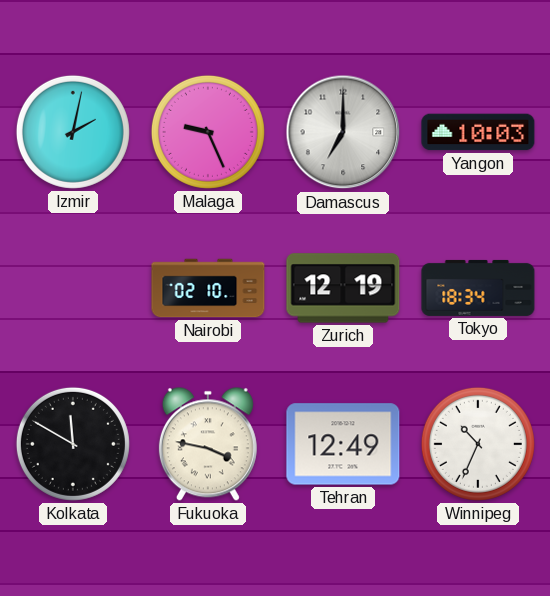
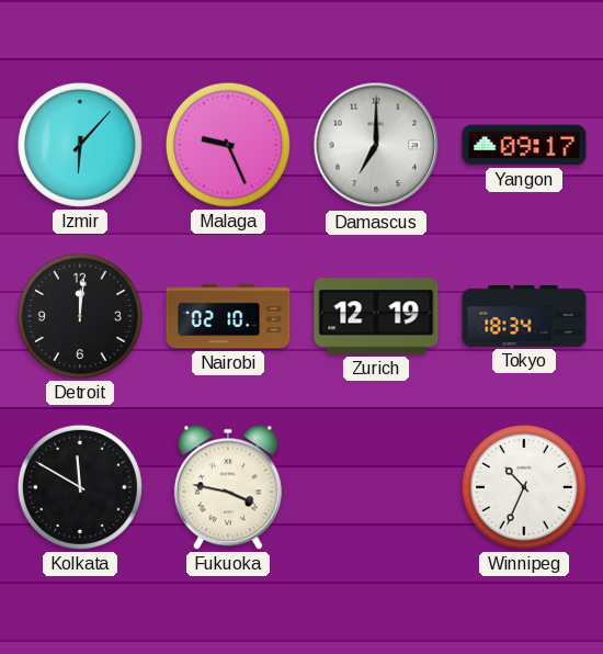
Izmir: 2:02 -> 6:07
Yangon: 10:03 -> 09:17
Detroit: none -> 12:01
Tehran: 12:49 -> none
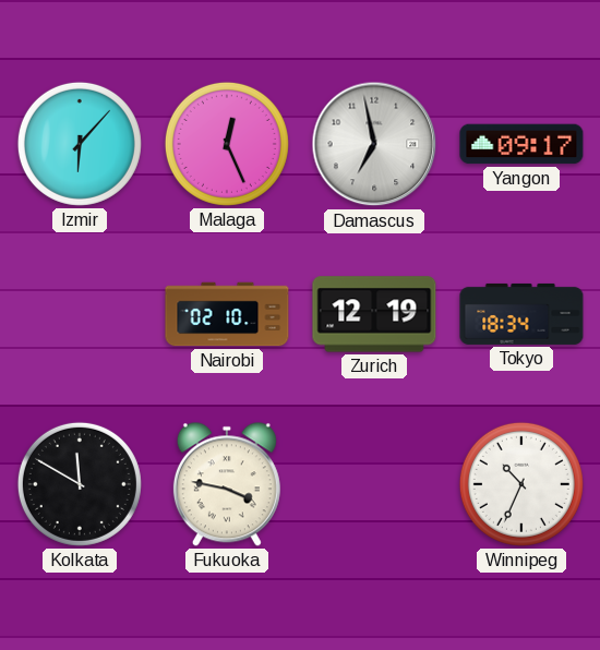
Malaga: 9:26 -> 12:26
Damascus: 7:00 -> 6:58
Detroit: 12:01 -> none
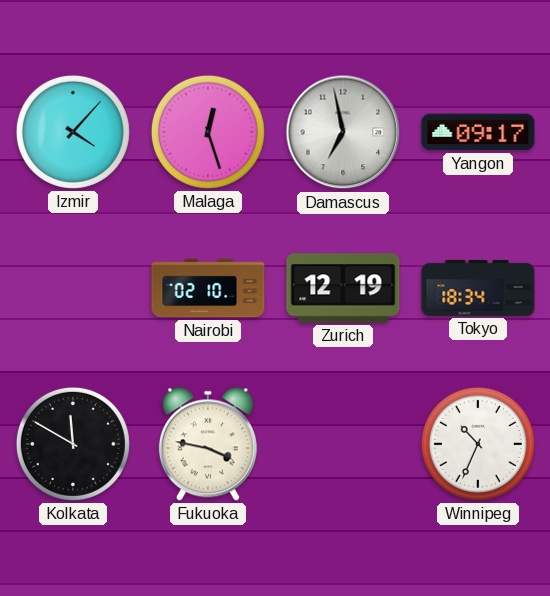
Izmir: 6:07 -> 4:07
Malaga: 12:26 -> 12:27
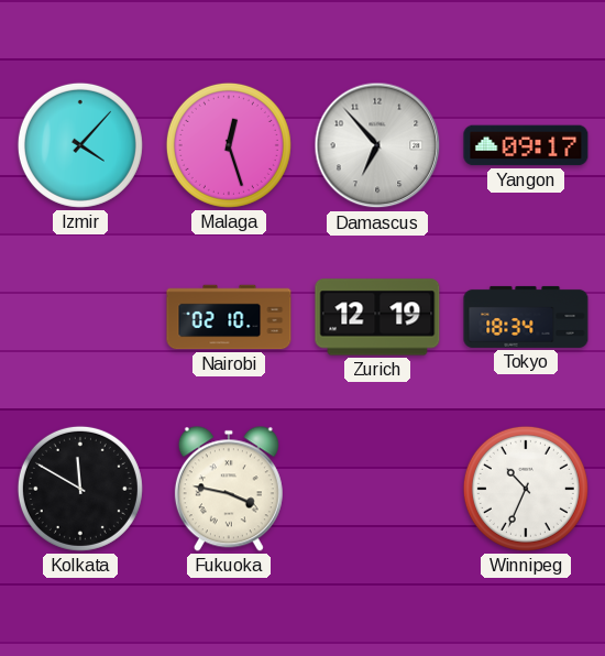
Damascus: 6:58 -> 6:53
